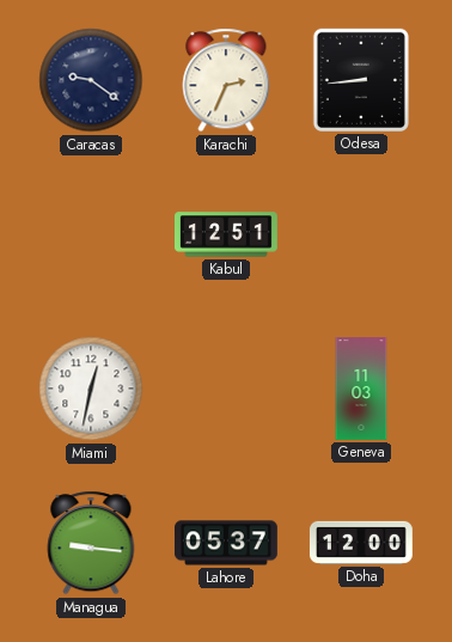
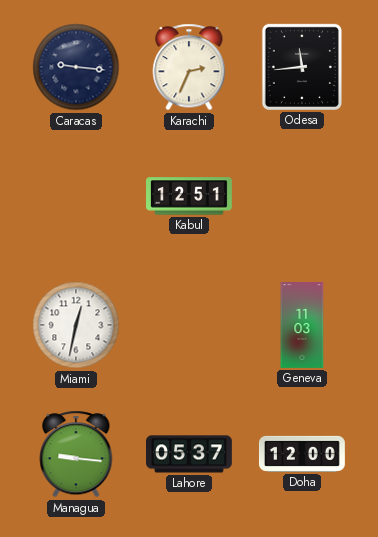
Caracas: 9:21 -> 9:16
Odesa: 8:44 -> 11:44
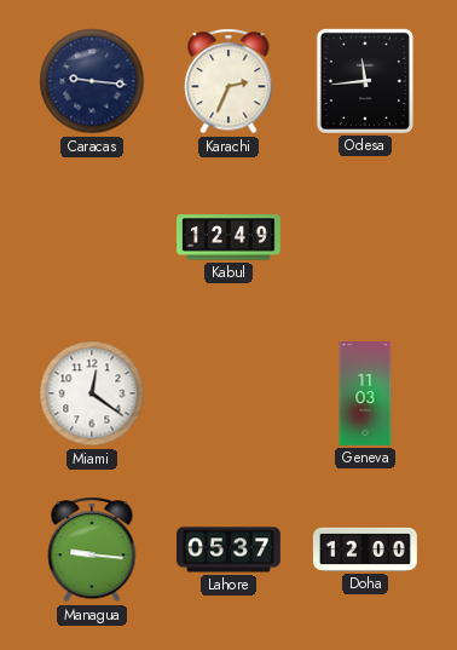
Kabul: 12:51 -> 12:49
Miami: 12:32 -> 12:21
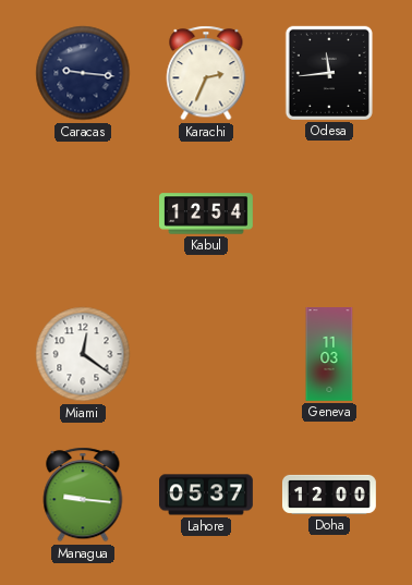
Kabul: 12:49 -> 12:54
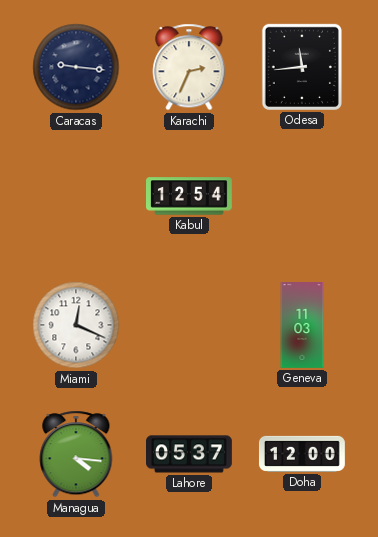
Miami: 12:21 -> 12:19
Managua: 9:16 -> 4:16
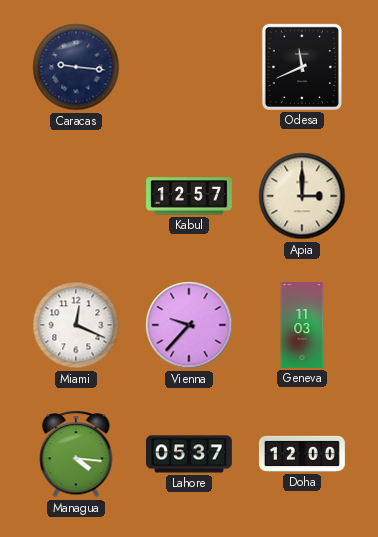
Karachi: 2:34 -> none
Odesa: 11:44 -> 11:41
Kabul: 12:54 -> 12:57
Apia: none -> 3:00
Vienna: none -> 9:37
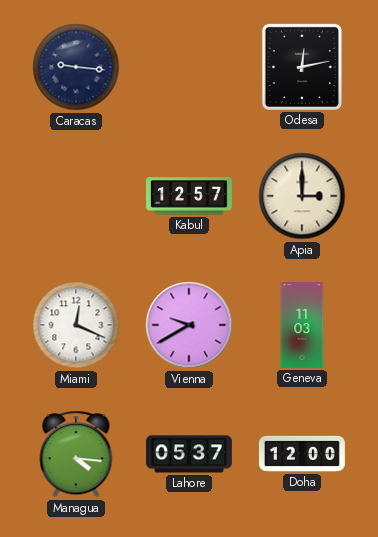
Odesa: 11:41 -> 12:13
Vienna: 9:37 -> 9:40
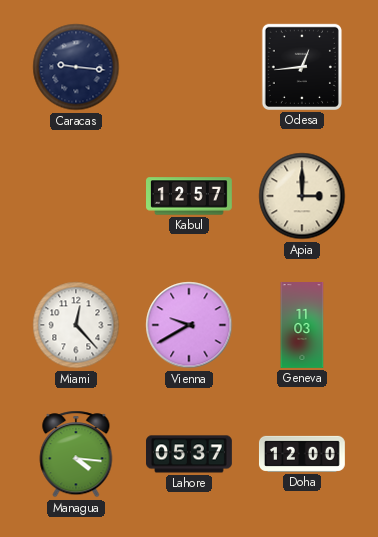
Odesa: 12:13 -> 12:44
Miami: 12:19 -> 12:23
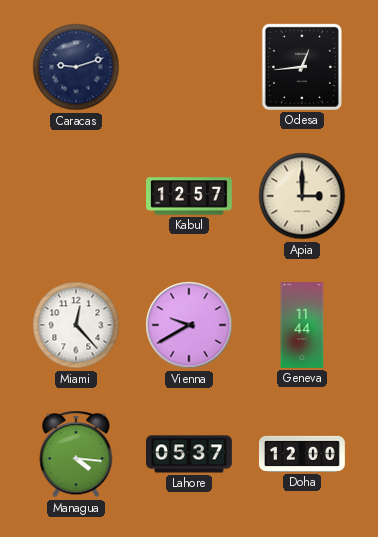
Caracas: 9:16 -> 9:12
Geneva: 11:03 -> 11:44
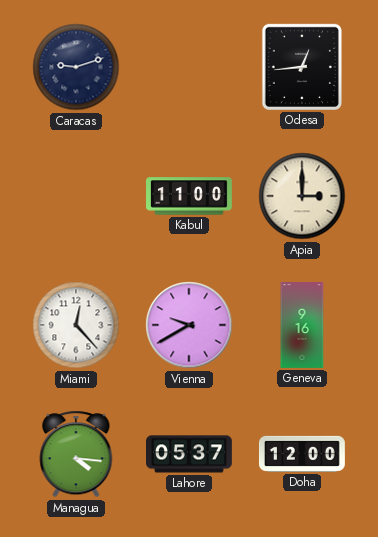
Kabul: 12:57 -> 11:00
Geneva: 11:44 -> 9:16
